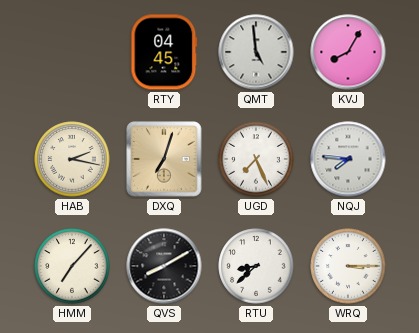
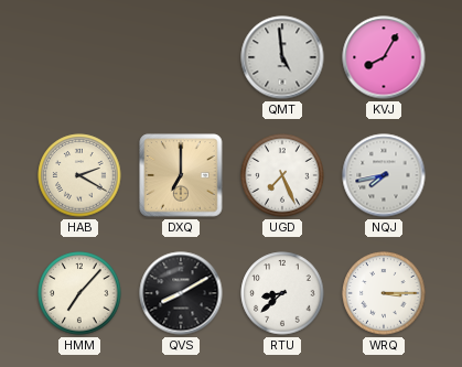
RTY: 04:45 -> none
HAB: 2:17 -> 2:20
DXQ: 7:03 -> 7:00
NQJ: 7:46 -> 7:43
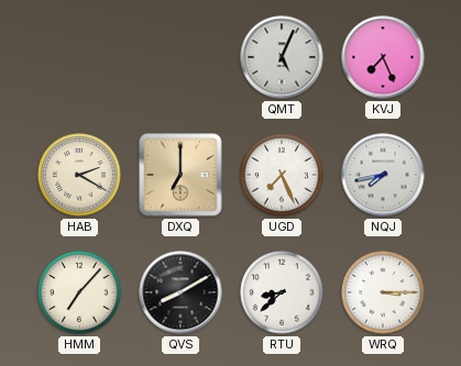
QMT: 4:59 -> 5:04
KVJ: 8:05 -> 7:26
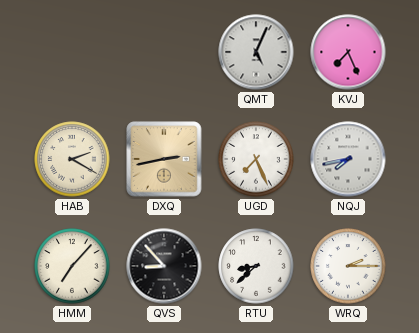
DXQ: 7:00 -> 2:43
QVS: 8:10 -> 8:53
WRQ: 3:15 -> 2:15
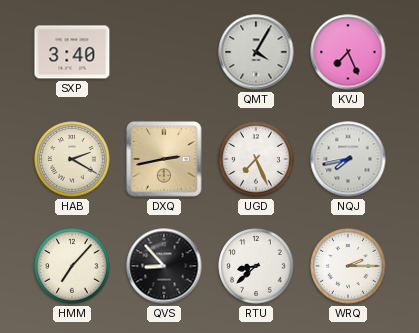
SXP: none -> 3:40
QMT: 5:04 -> 4:05
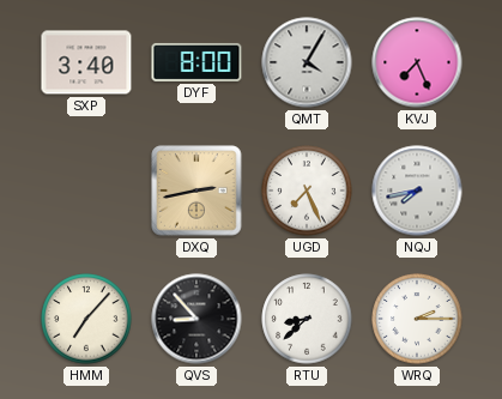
DYF: none -> 8:00
HAB: 2:20 -> none
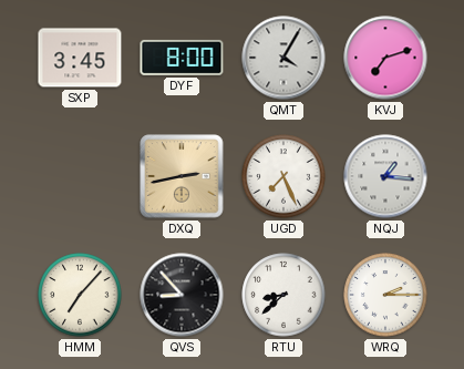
SXP: 3:40 -> 3:45
KVJ: 7:26 -> 7:12
NQJ: 7:43 -> 1:16
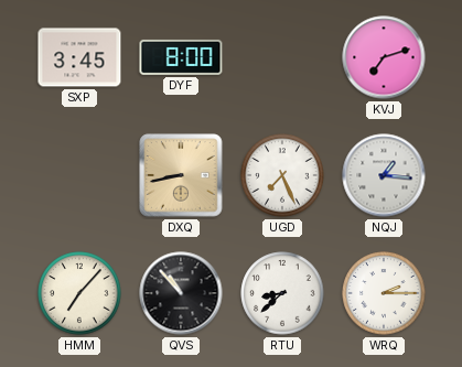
QMT: 4:05 -> none
DXQ: 2:43 -> 8:43
QVS: 8:53 -> 10:53
